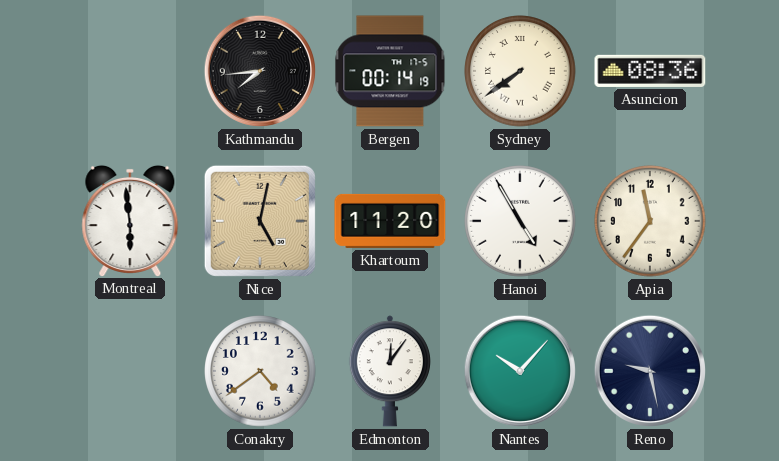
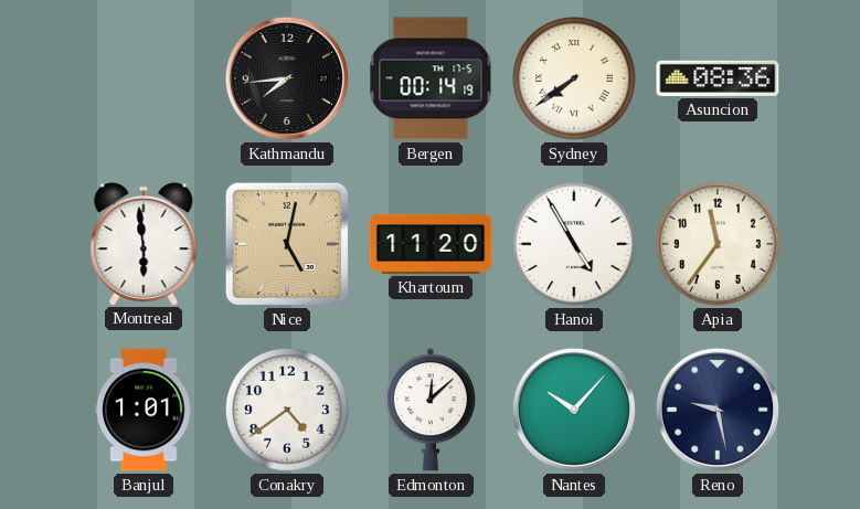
Banjul: none -> 1:01
Edmonton: 12:06 -> 12:08
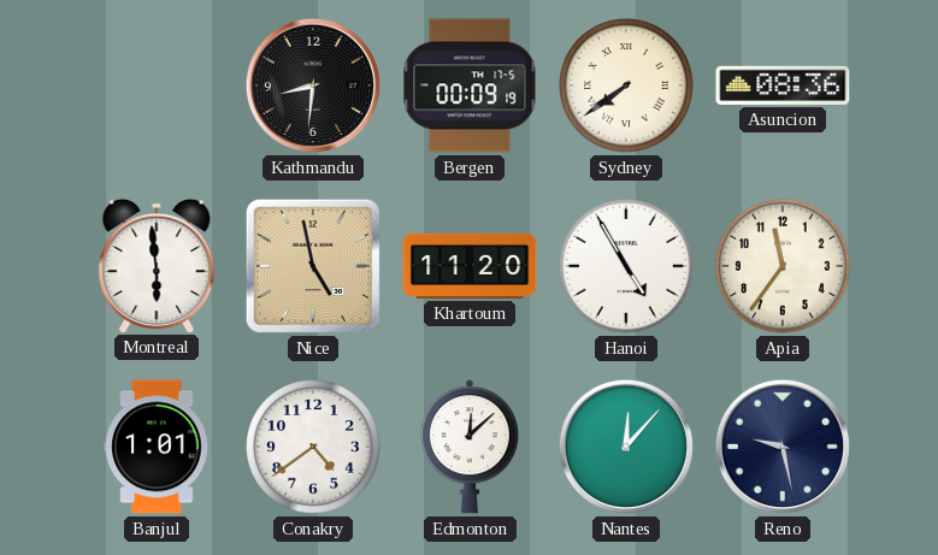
Kathmandu: 7:44 -> 8:31
Bergen: 00:14 -> 00:09
Nice: 5:02 -> 4:58
Nantes: 10:07 -> 12:07
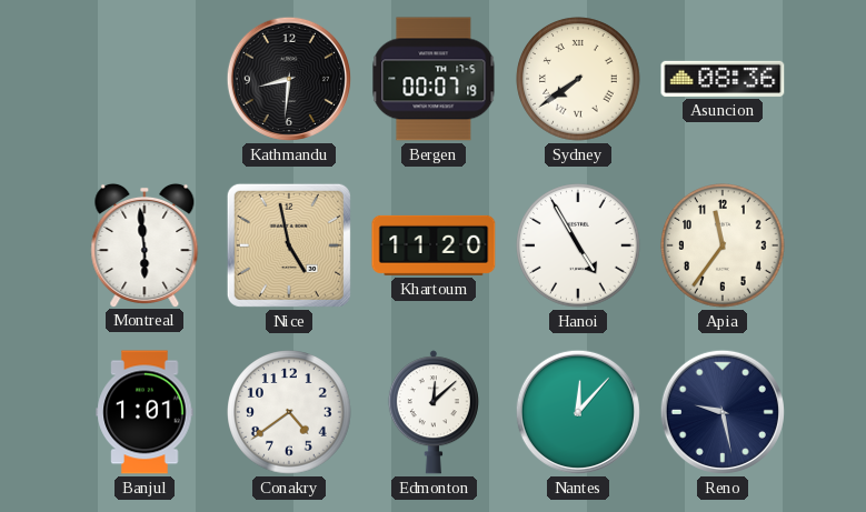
Bergen: 00:09 -> 00:07
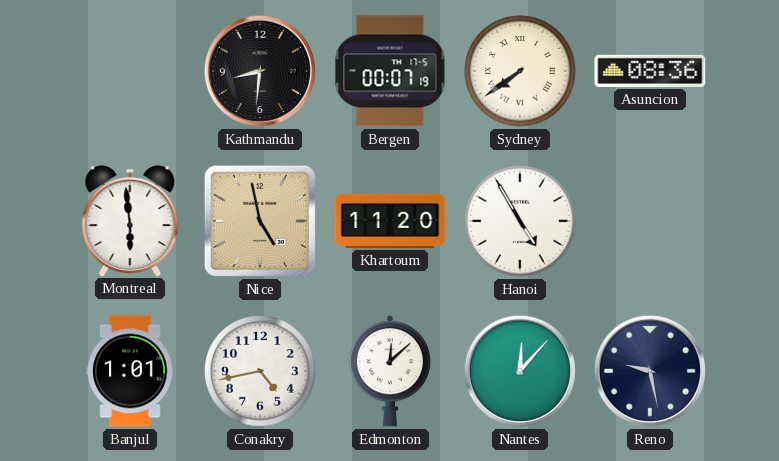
Apia: 11:36 -> none
Conakry: 4:39 -> 4:43
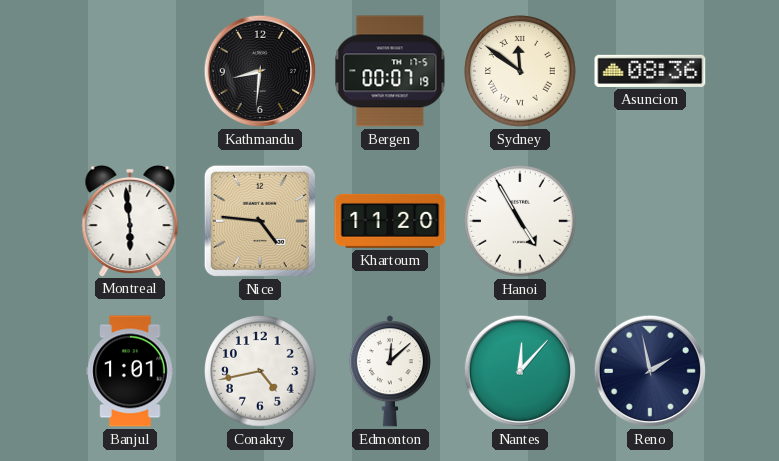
Sydney: 7:39 -> 11:51
Nice: 4:58 -> 4:46
Reno: 9:28 -> 1:58
